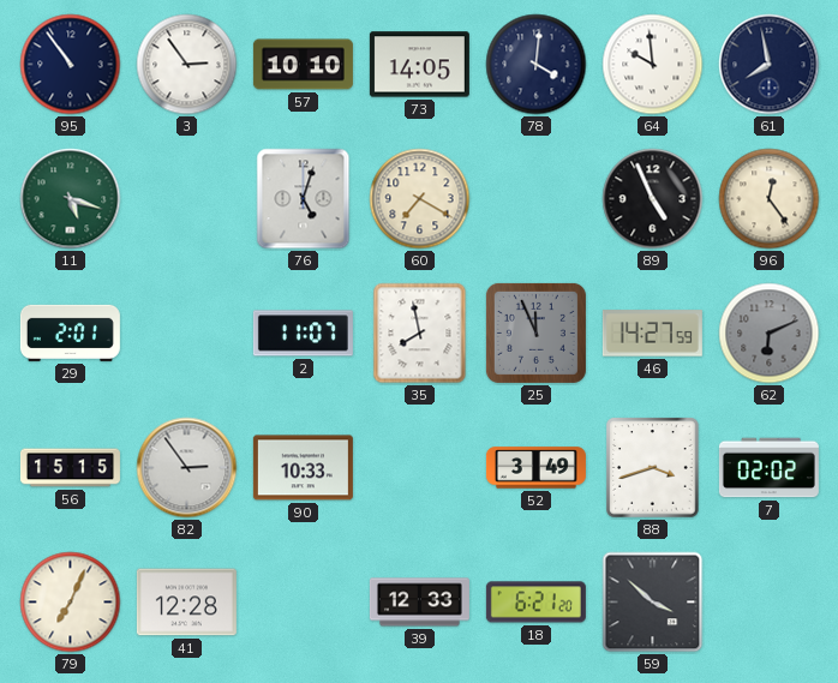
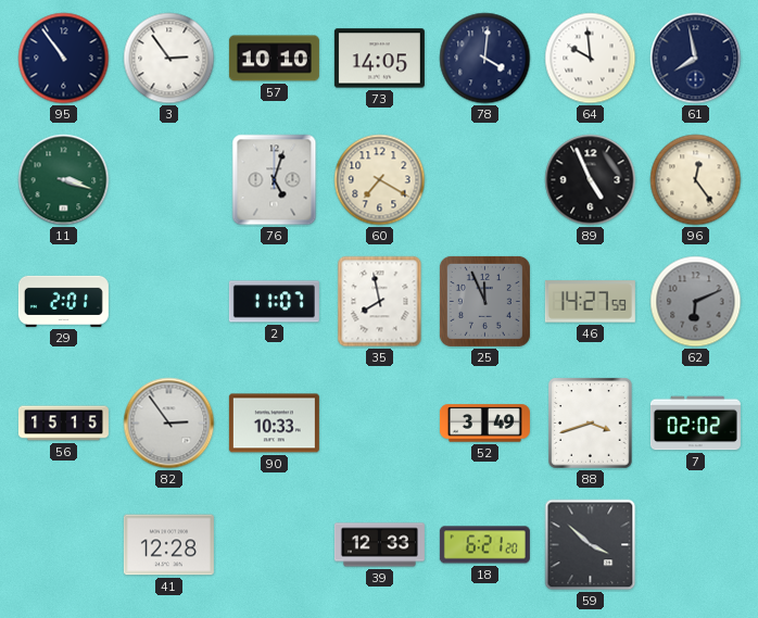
11: 5:18 -> 3:18
79: 7:04 -> none
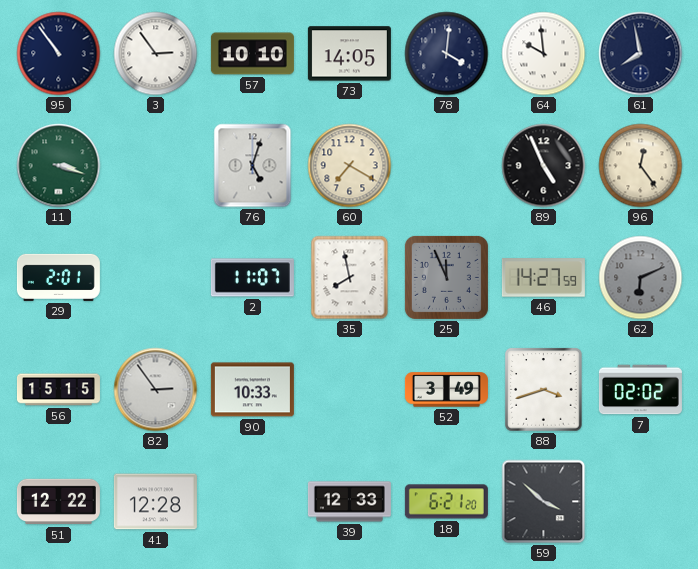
51: none -> 12:22
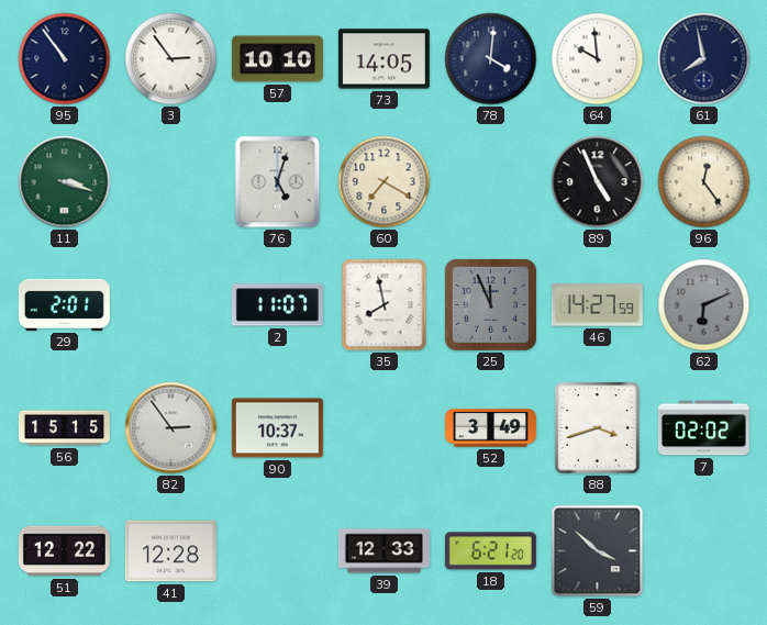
90: 10:33 -> 10:37
